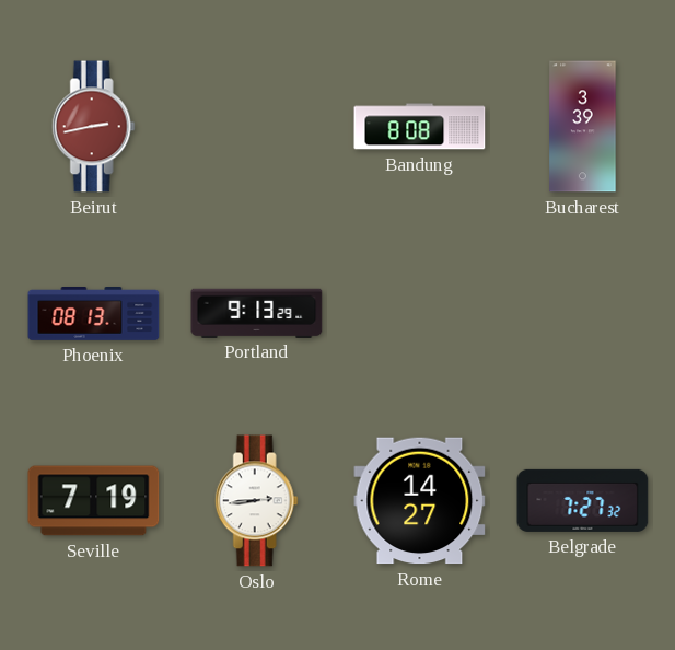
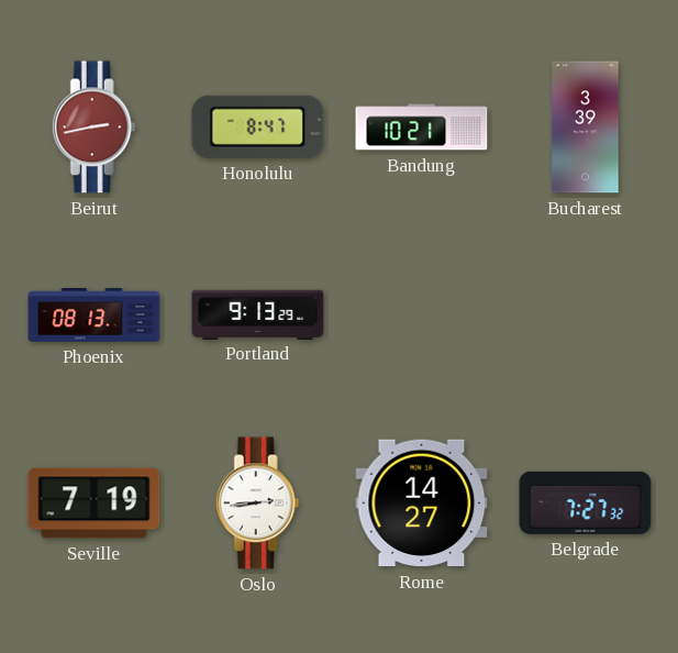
Honolulu: none -> 8:47
Bandung: 8:08 -> 10:21
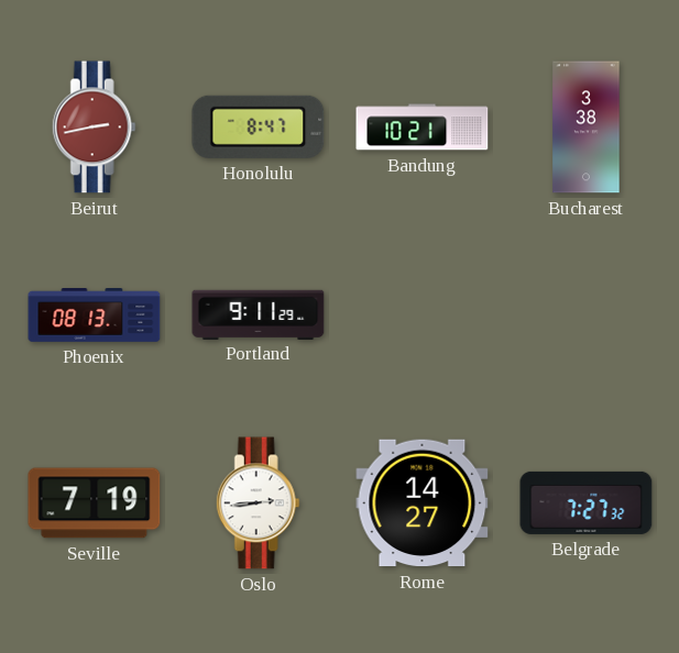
Bucharest: 3:39 -> 3:38
Portland: 9:13 -> 9:11
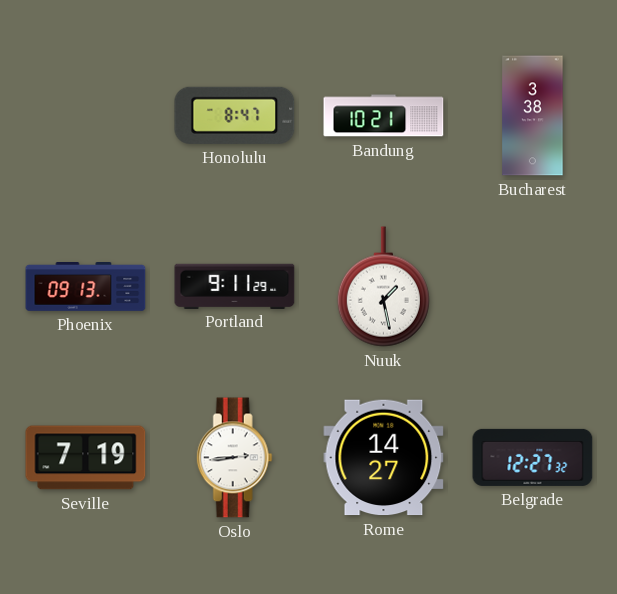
Beirut: 2:43 -> none
Phoenix: 08:13 -> 09:13
Nuuk: none -> 1:28
Belgrade: 7:27 -> 12:27
